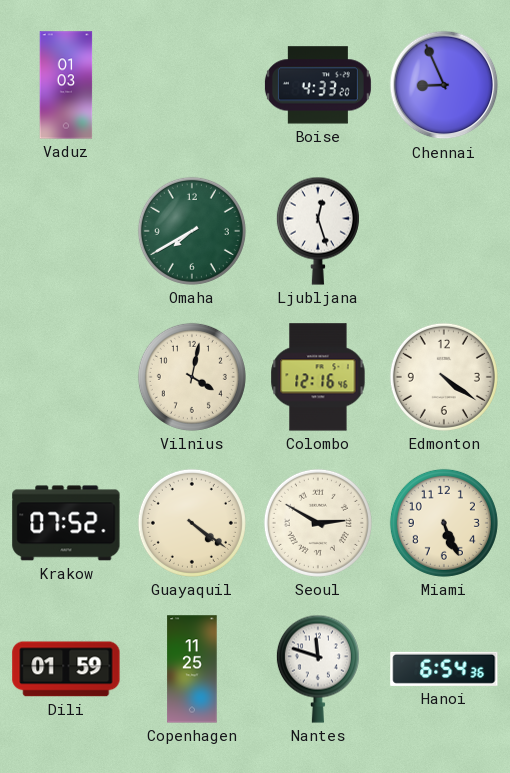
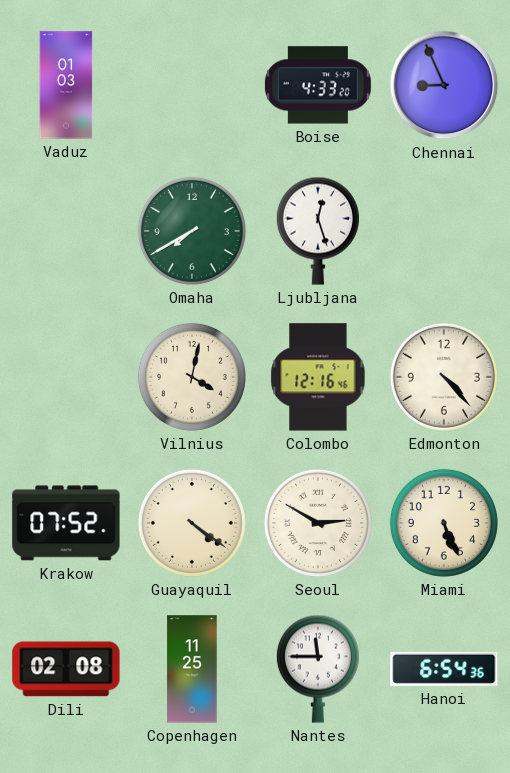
Edmonton: 4:21 -> 4:23
Dili: 01:59 -> 02:08
Nantes: 11:48 -> 11:45
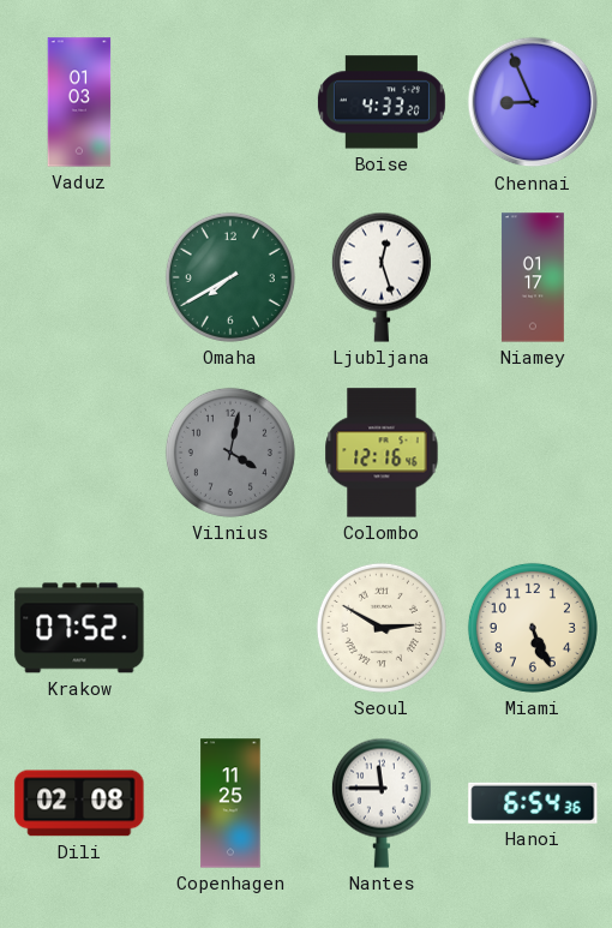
Niamey: none -> 01:17
Vilnius dial: cream -> grey
Edmonton: 4:23 -> none
Guayaquil: 4:21 -> none
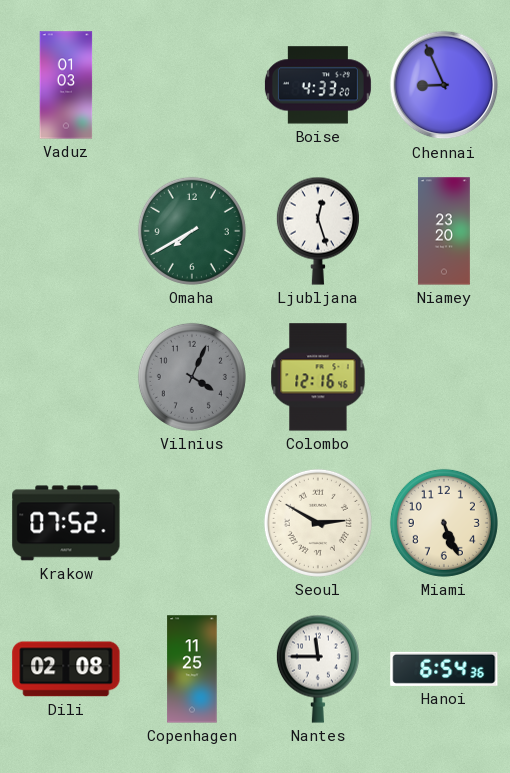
Niamey: 01:17 -> 23:20
Vilnius: 4:02 -> 4:04
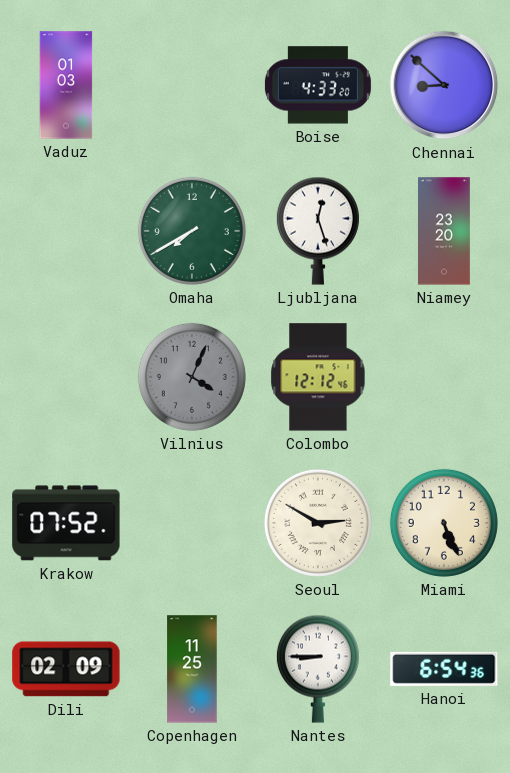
Chennai: 8:56 -> 8:52
Colombo: 12:16 -> 12:12
Dili: 02:08 -> 02:09
Nantes: 11:45 -> 8:45
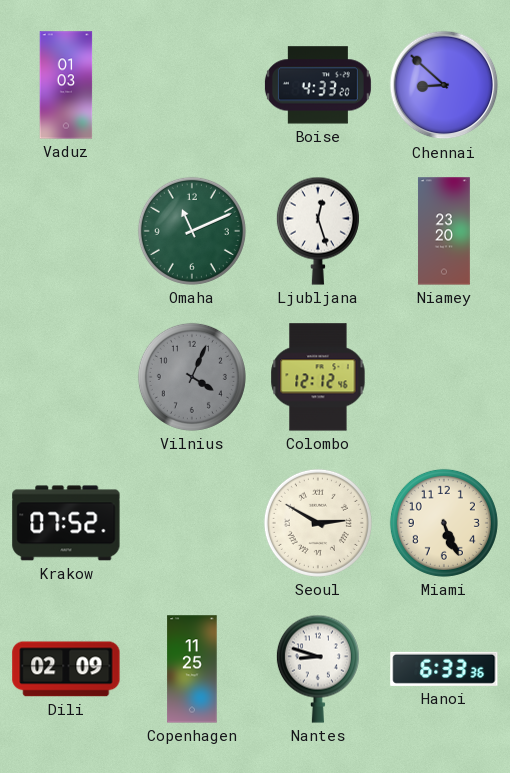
Omaha: 7:40 -> 11:11
Nantes: 8:45 -> 8:48
Hanoi: 6:54 -> 6:33
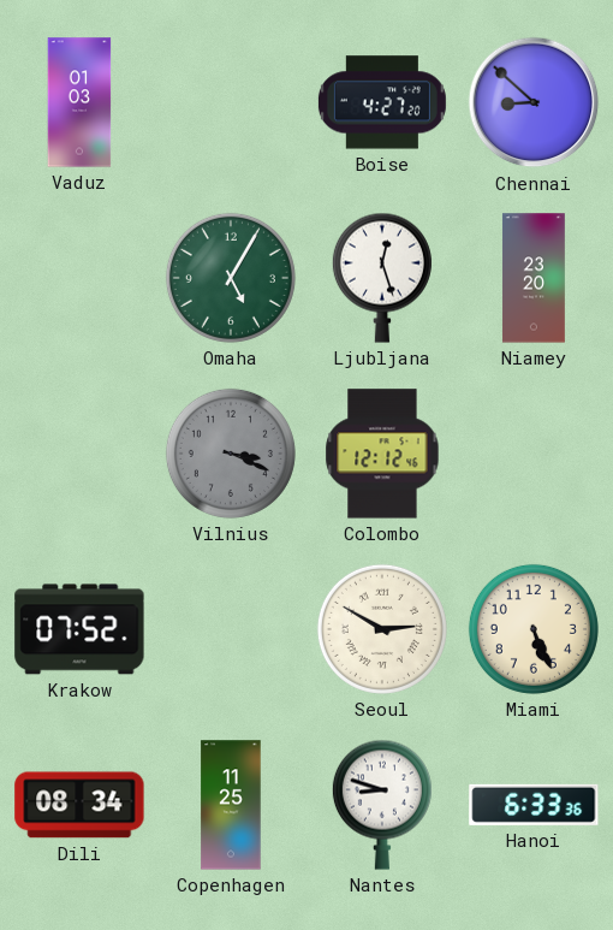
Boise: 4:33 -> 4:27
Omaha: 11:11 -> 5:05
Vilnius: 4:04 -> 3:19
Dili: 02:09 -> 08:34
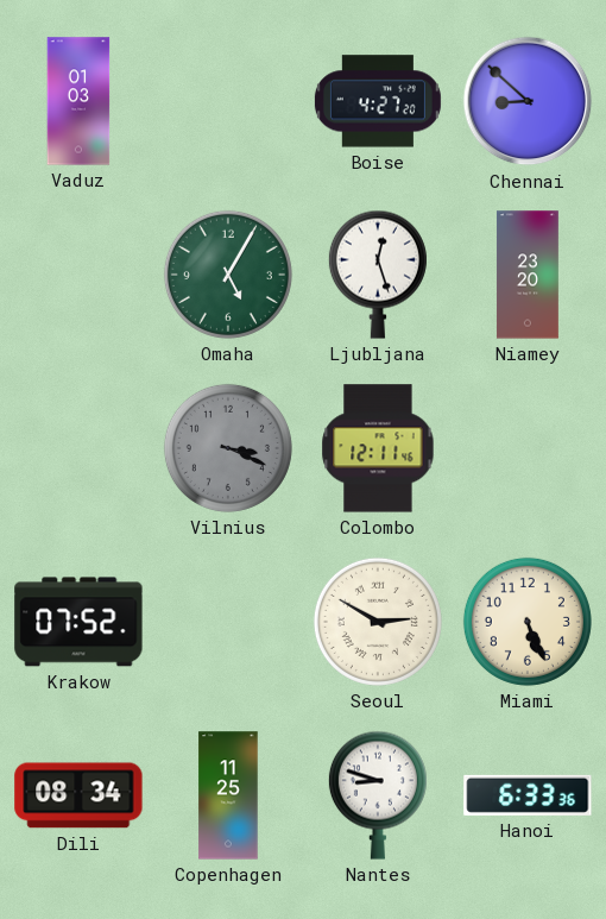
Colombo: 12:12 -> 12:11
